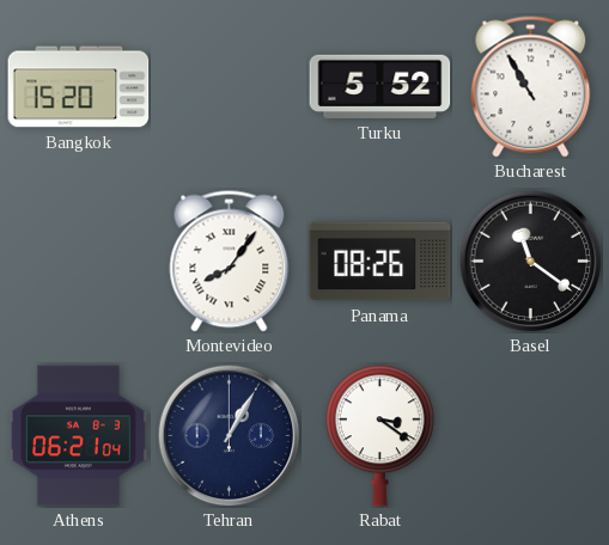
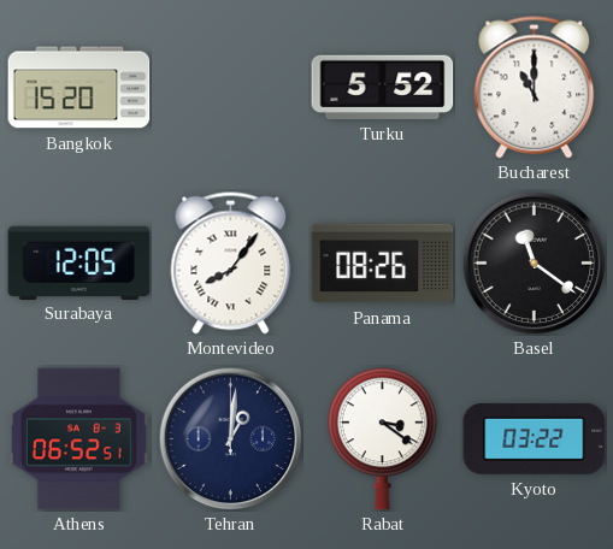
Bucharest: 10:55 -> 11:00
Surabaya: none -> 12:05
Athens: 06:21 -> 06:52
Tehran: 1:05 -> 1:01
Kyoto: none -> 03:22
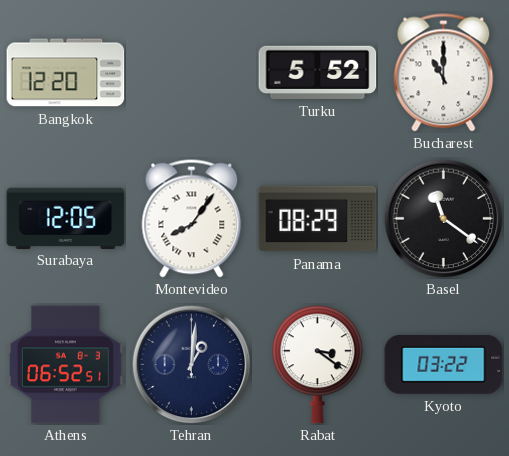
Bangkok: 15:20 -> 12:20
Panama: 08:26 -> 08:29
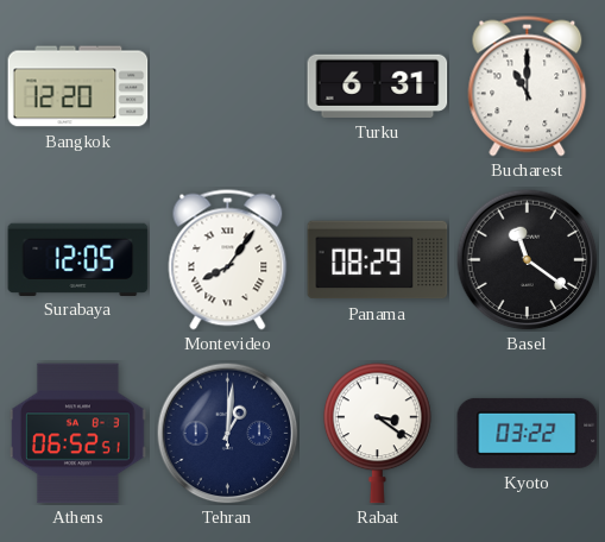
Turku: 5:52 -> 6:31
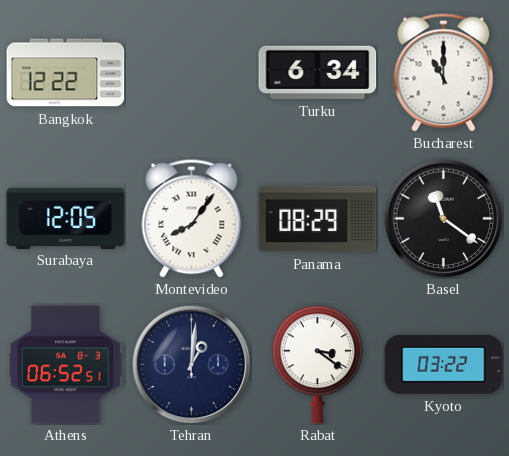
Bangkok: 12:20 -> 12:22
Turku: 6:31 -> 6:34
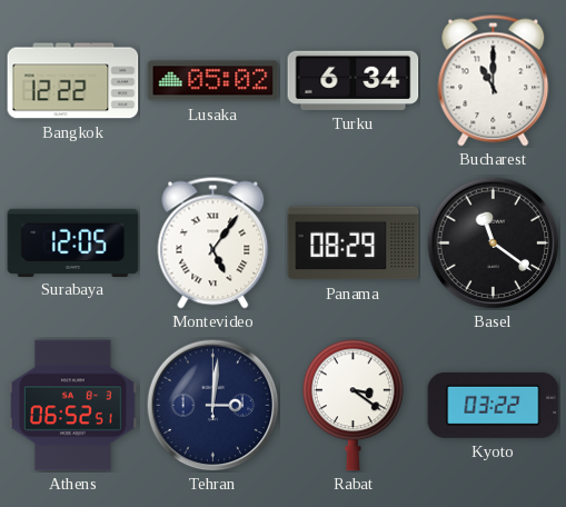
Lusaka: none -> 05:02
Montevideo: 8:06 -> 5:06
Tehran: 1:01 -> 3:01
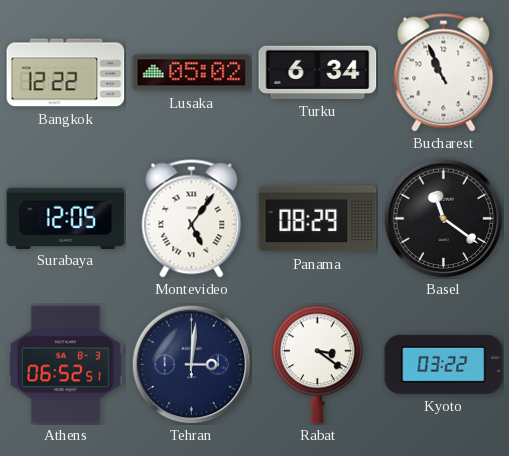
Bucharest: 11:00 -> 10:56
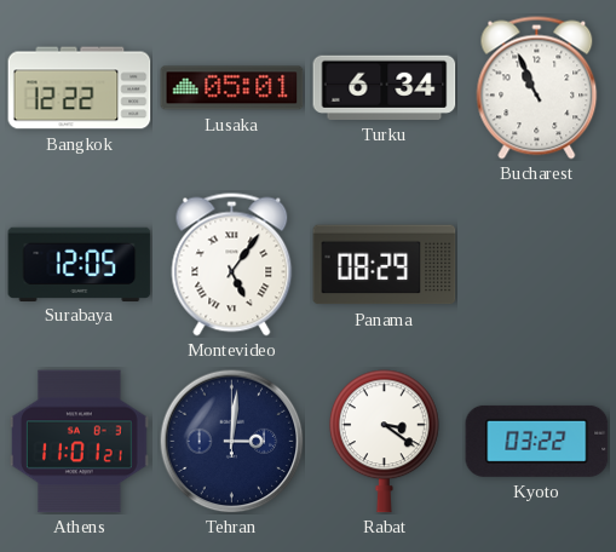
Lusaka: 05:02 -> 05:01
Basel: 11:21 -> none
Athens: 06:52 -> 11:01
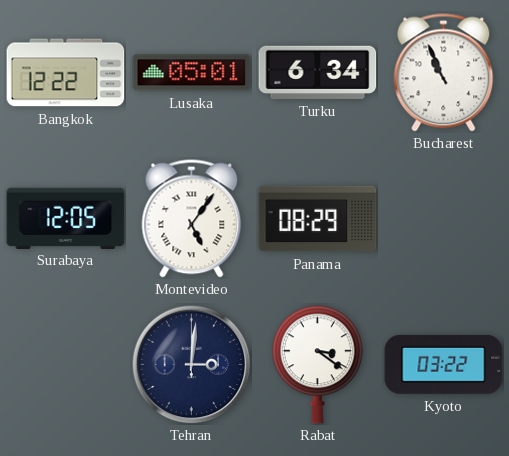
Athens: 11:01 -> none
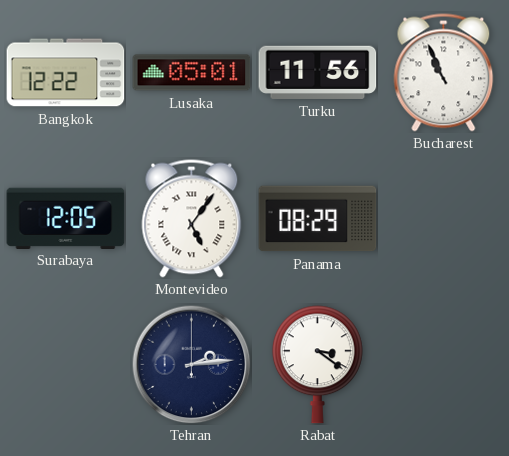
Turku: 6:34 -> 11:56
Tehran: 3:01 -> 2:14
Kyoto: 03:22 -> none
